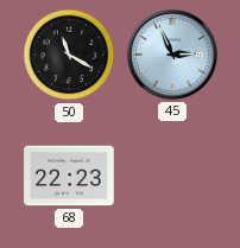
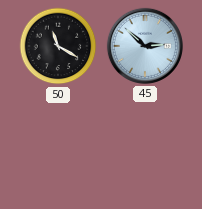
45: 2:56 -> 2:52
68: 22:23 -> none
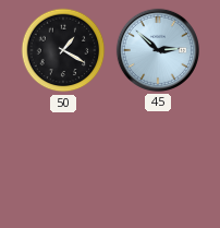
50: 11:20 -> 1:20
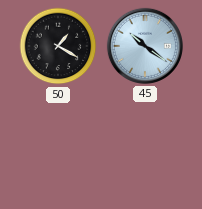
45: 2:52 -> 10:21
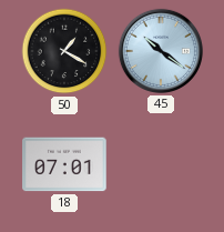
18: none -> 07:01
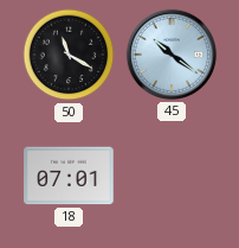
50: 1:20 -> 11:20
